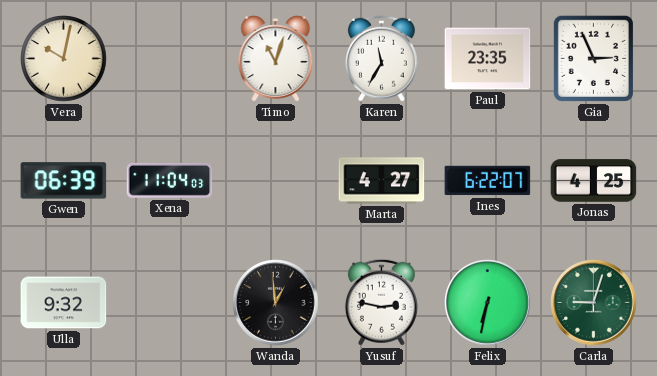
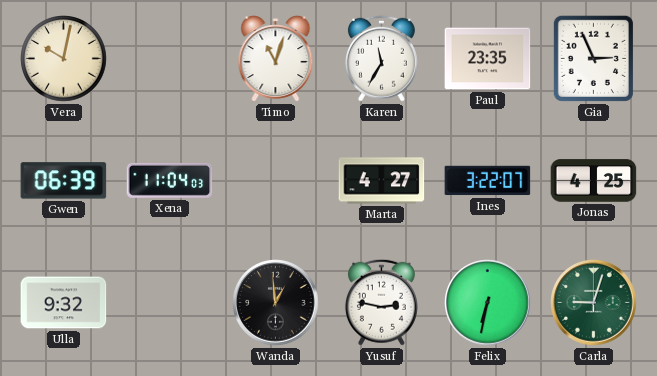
Ines: 6:22 -> 3:22
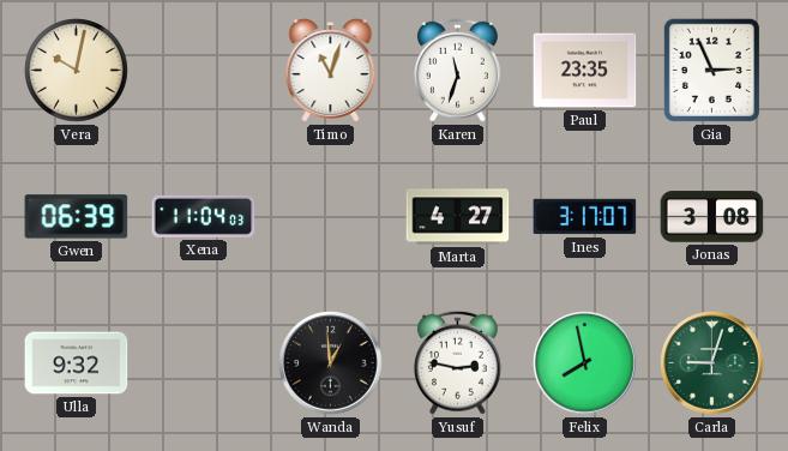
Karen: 11:35 -> 11:33
Ines: 3:22 -> 3:17
Jonas: 4:25 -> 3:08
Felix: 6:32 -> 7:58
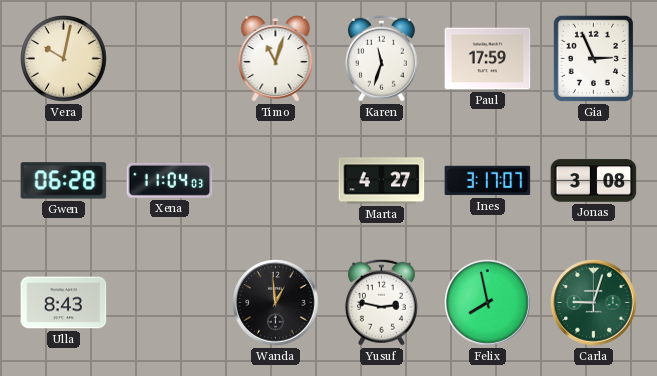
Paul: 23:35 -> 17:59
Gwen: 06:39 -> 06:28
Ulla: 9:32 -> 8:43
